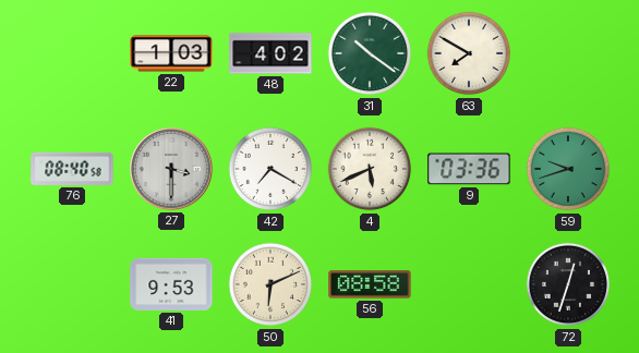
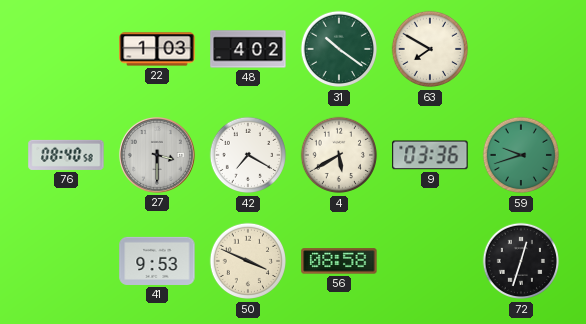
4: 5:41 -> 5:40
50: 6:11 -> 3:49
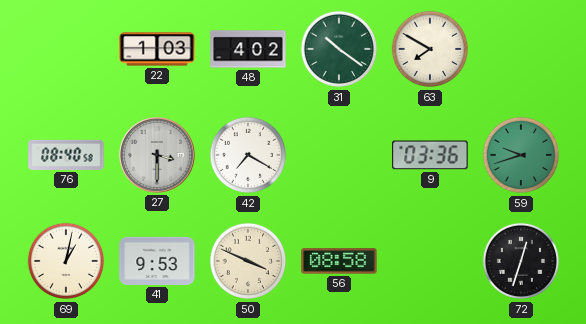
4: 5:40 -> none
69: none -> 1:02
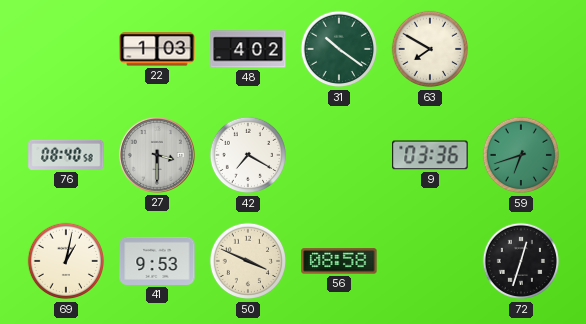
59: 9:42 -> 6:42
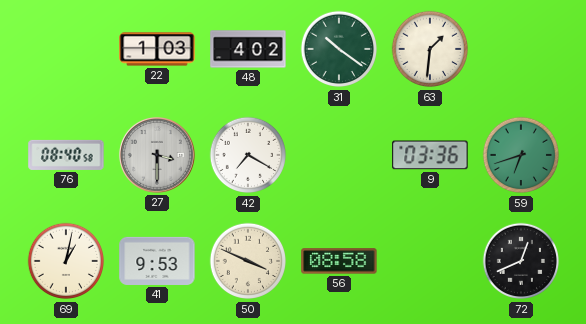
63: 7:50 -> 1:31
72: 12:33 -> 12:41
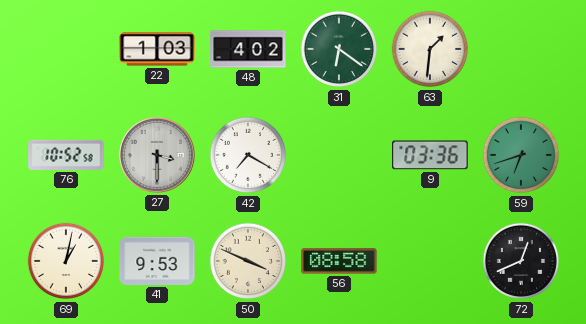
31: 10:21 -> 6:21
76: 08:40 -> 10:52
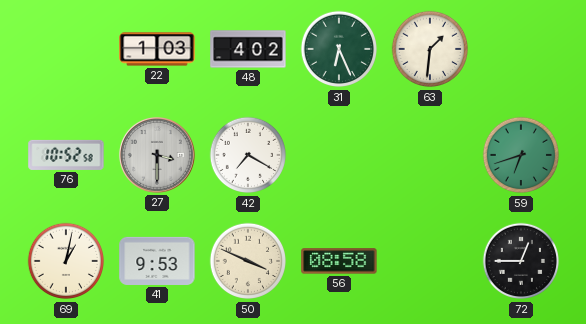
31: 6:21 -> 6:26
9: 03:36 -> none
72: 12:41 -> 12:45
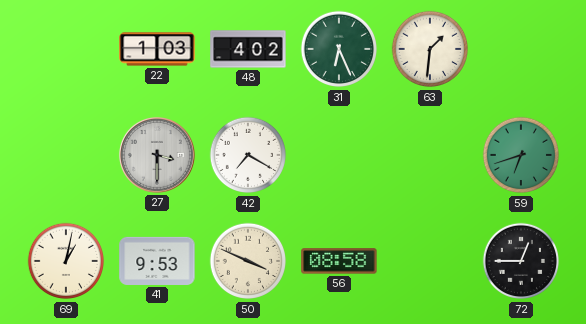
76: 10:52 -> none
